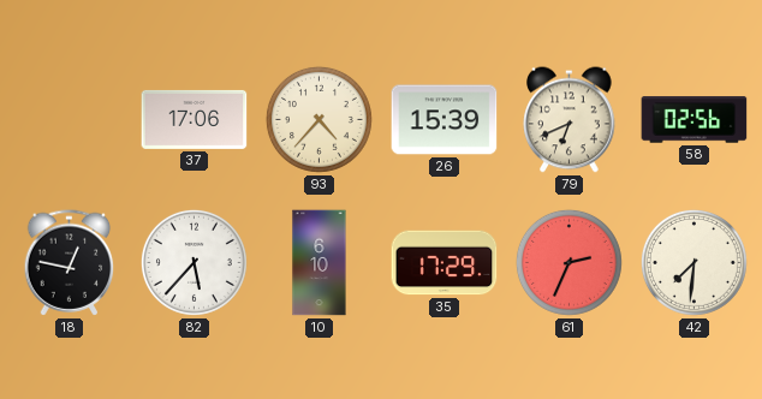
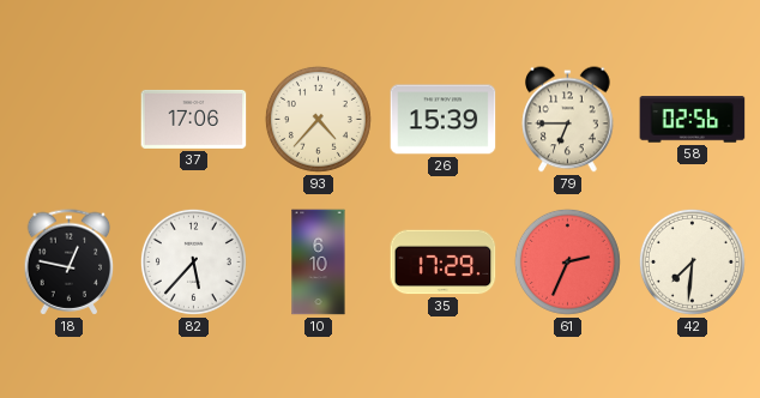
79: 6:41 -> 6:45
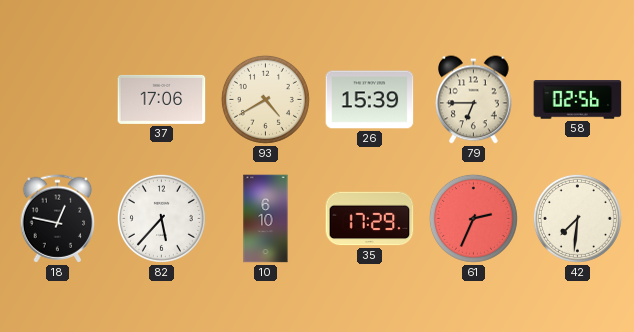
93: 4:37 -> 4:40
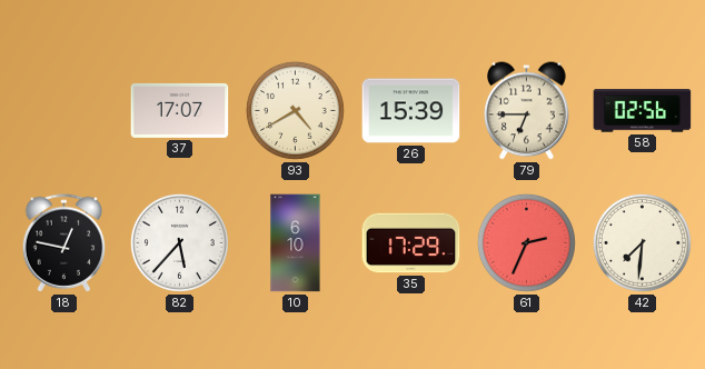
37: 17:06 -> 17:07
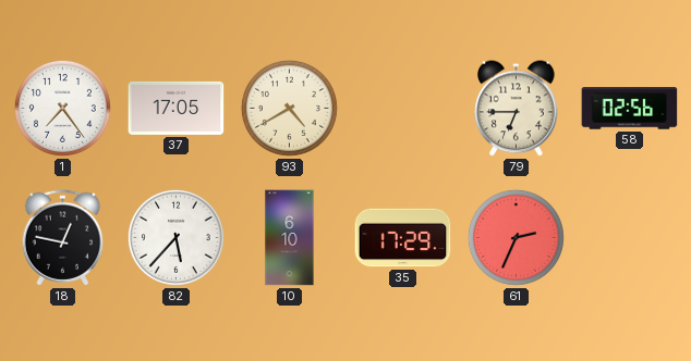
1: none -> 7:24
37: 17:07 -> 17:05
26: 15:39 -> none
42: 7:31 -> none
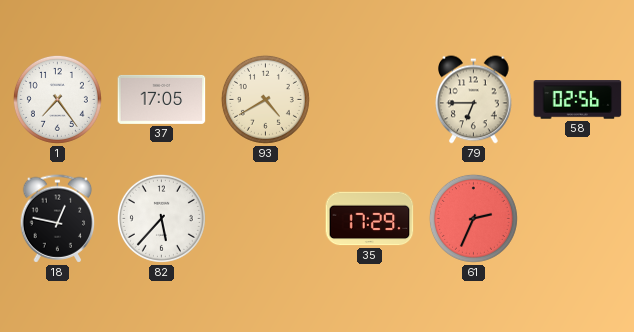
10: 6:10 -> none
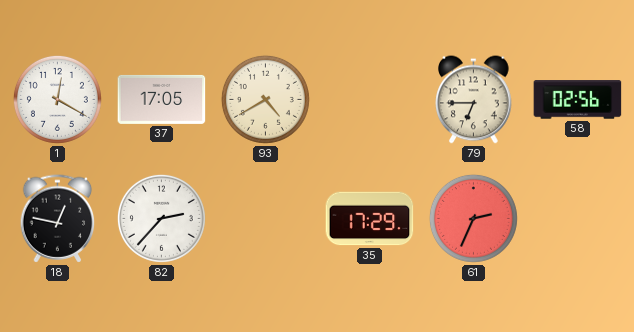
1: 7:24 -> 12:20
82: 5:37 -> 2:37
